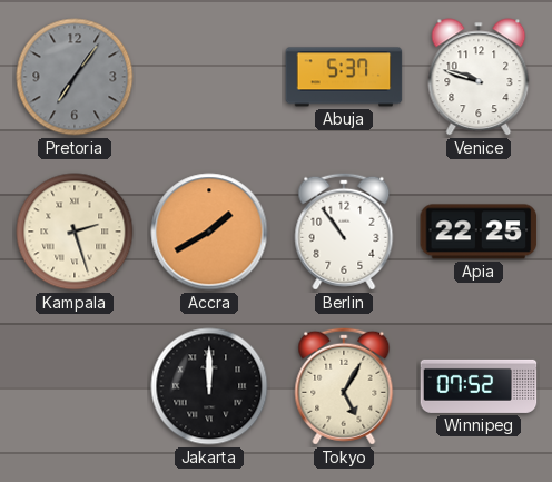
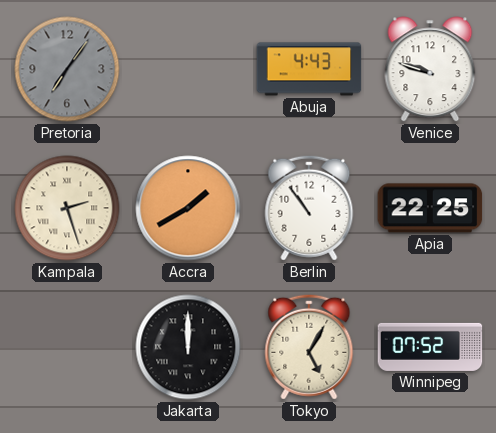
Abuja: 5:37 -> 4:43
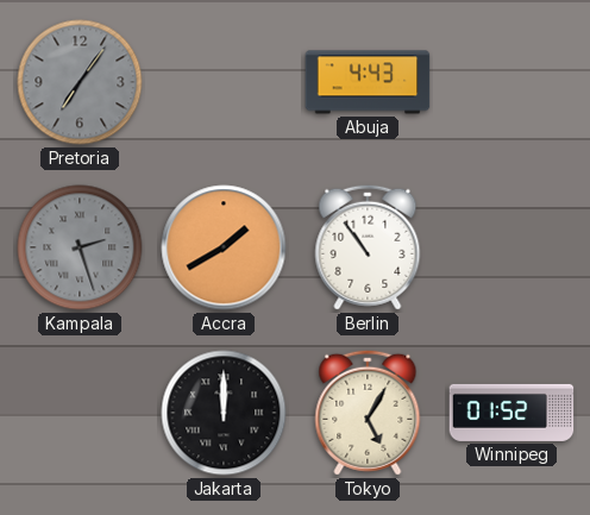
Venice: 9:48 -> none
Kampala dial: cream -> grey
Apia: 22:25 -> none
Winnipeg: 07:52 -> 01:52
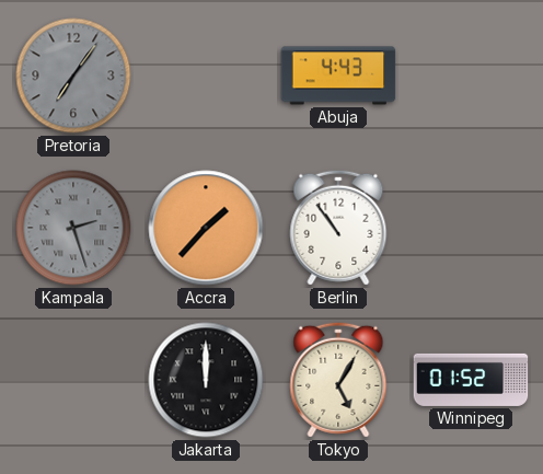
Accra: 1:40 -> 1:37
